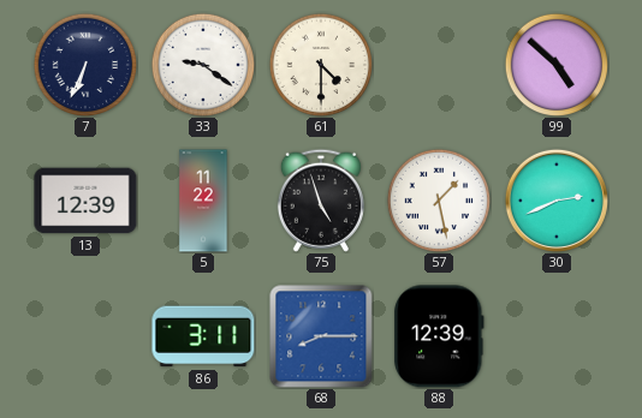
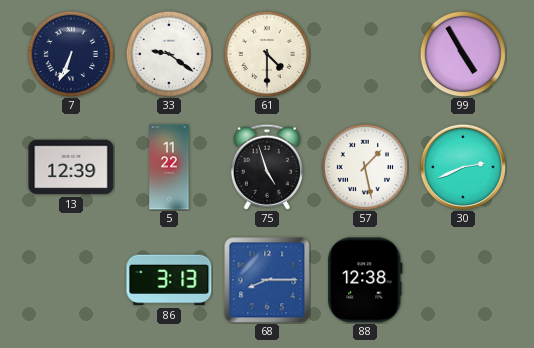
99: 4:52 -> 4:55
86: 3:11 -> 3:13
88: 12:39 -> 12:38
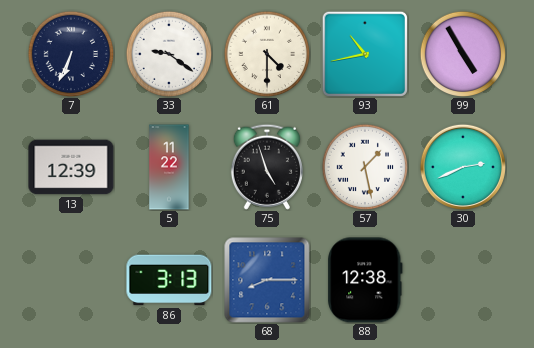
93: none -> 10:43
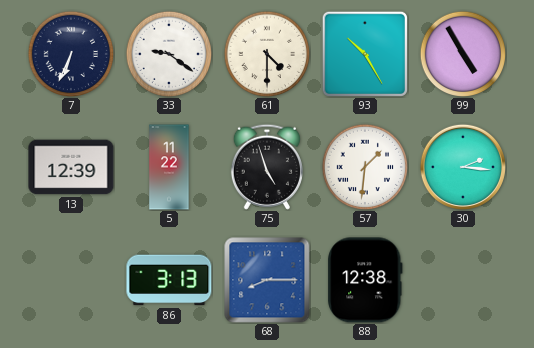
93: 10:43 -> 10:25
57: 1:28 -> 1:31
30: 2:41 -> 2:16
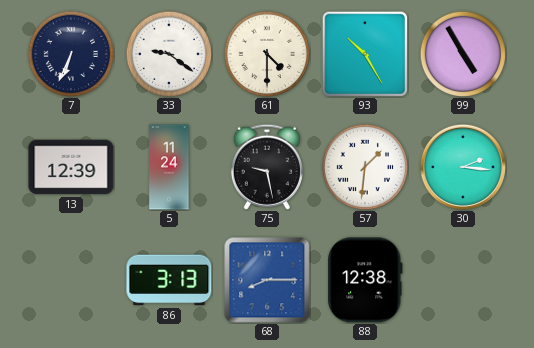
5: 11:22 -> 11:24
75: 4:57 -> 9:28
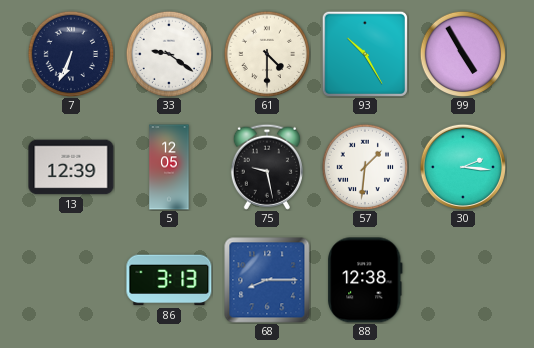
5: 11:24 -> 12:05
